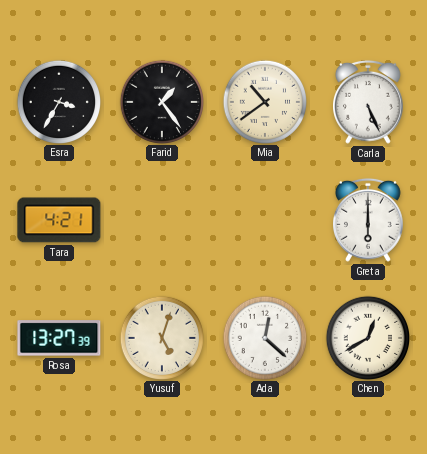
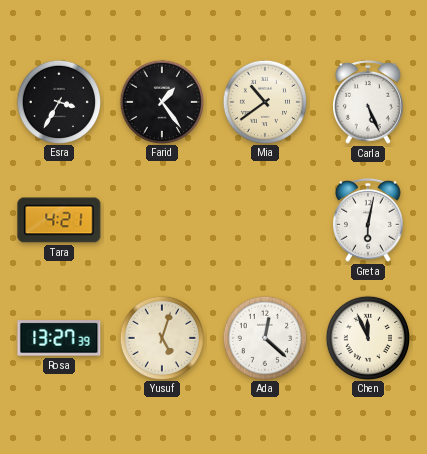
Greta: 6:00 -> 6:02
Chen: 12:40 -> 11:56
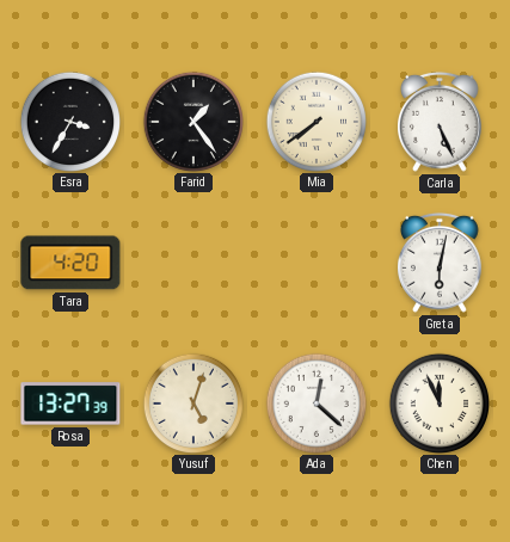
Mia: 10:39 -> 7:39
Tara: 4:21 -> 4:20
